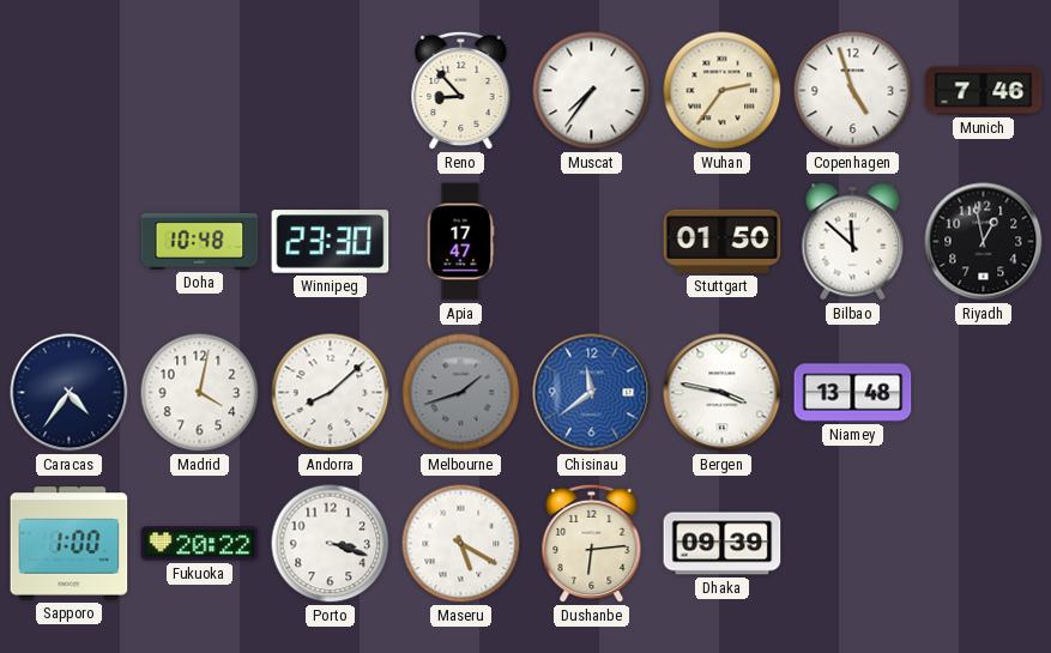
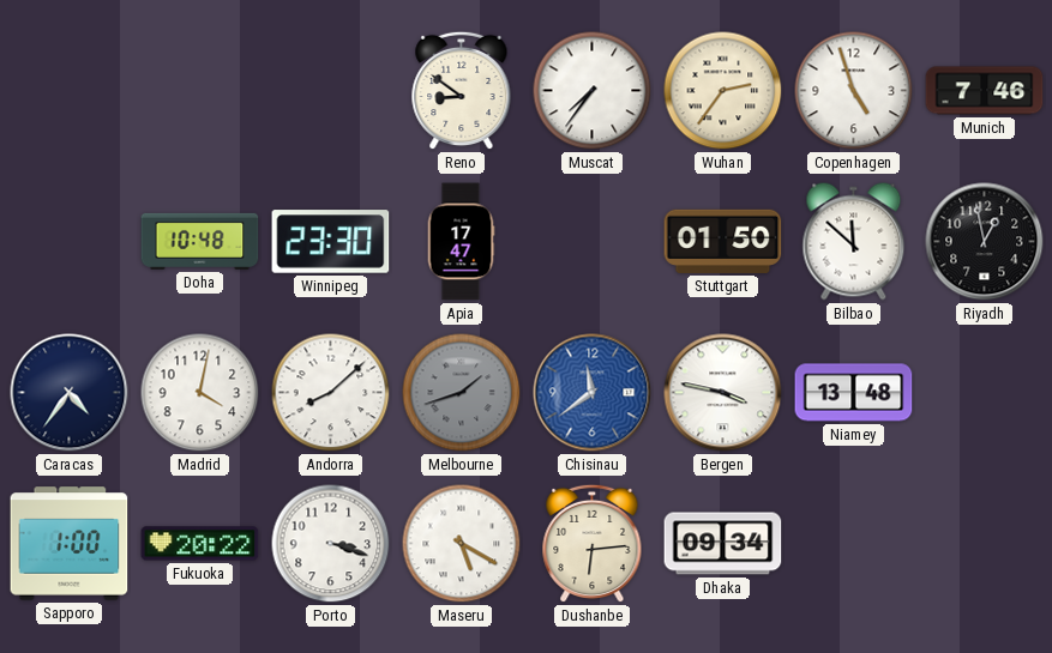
Reno: 8:53 -> 8:51
Dhaka: 09:39 -> 09:34
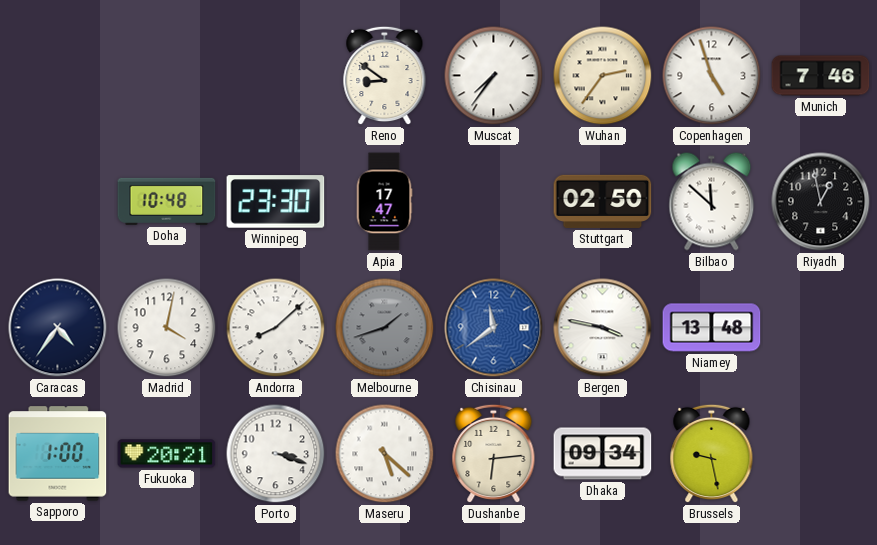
Stuttgart: 01:50 -> 02:50
Fukuoka: 20:22 -> 20:21
Maseru: 5:20 -> 5:22
Brussels: none -> 9:28
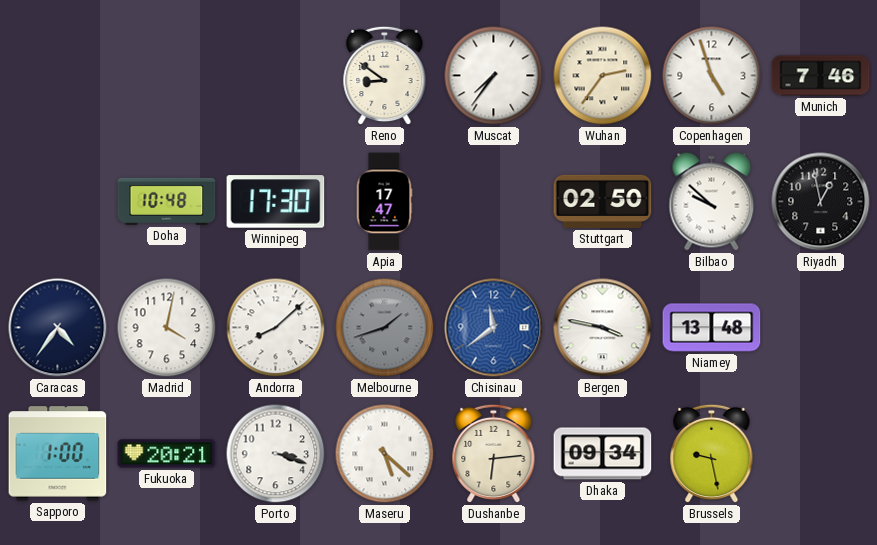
Winnipeg: 23:30 -> 17:30
Bilbao: 11:52 -> 9:52
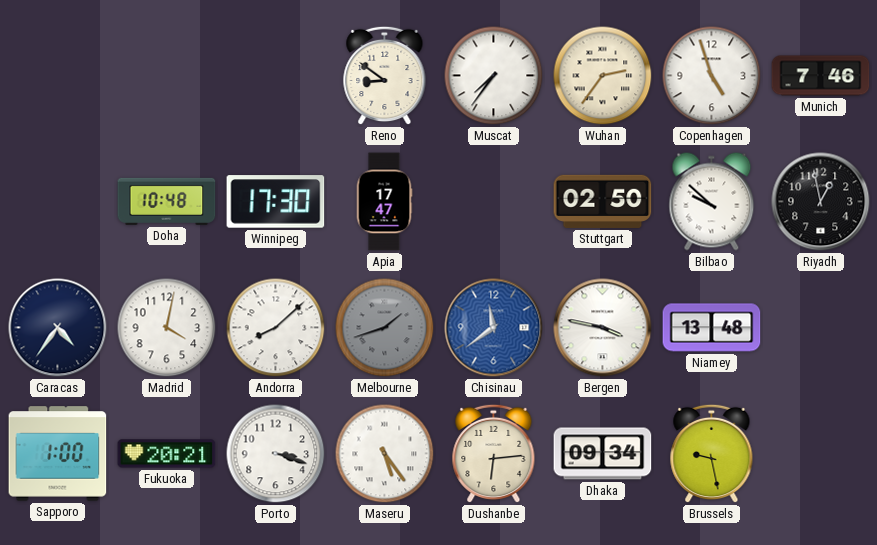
Maseru: 5:22 -> 5:24
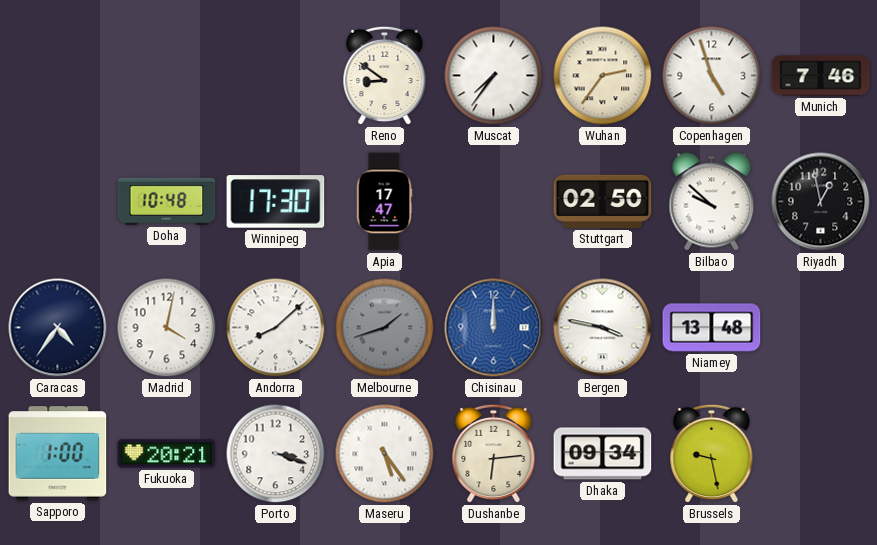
Chisinau: 11:39 -> 12:00
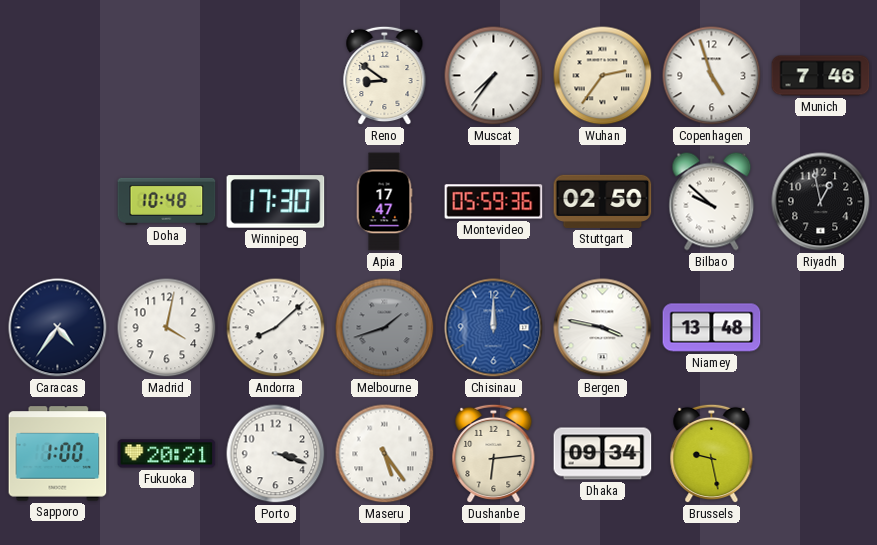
Montevideo: none -> 05:59
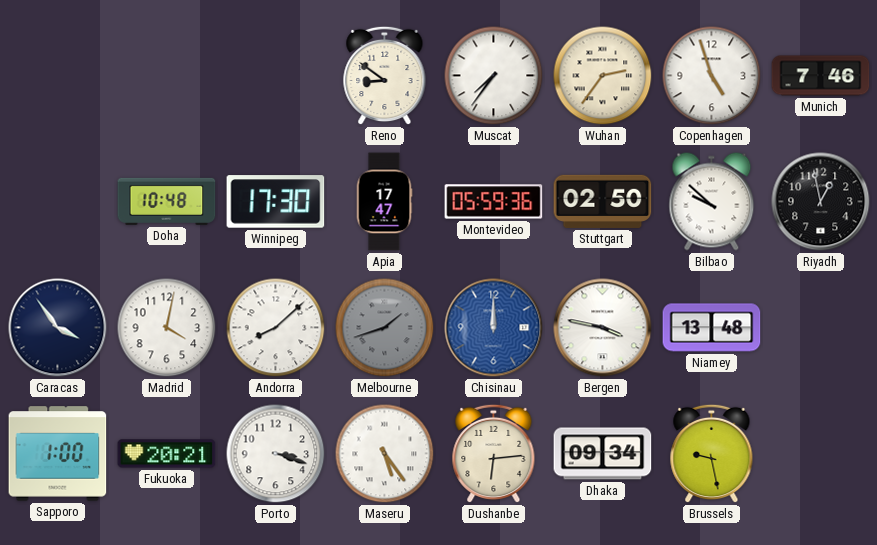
Caracas: 4:36 -> 3:54
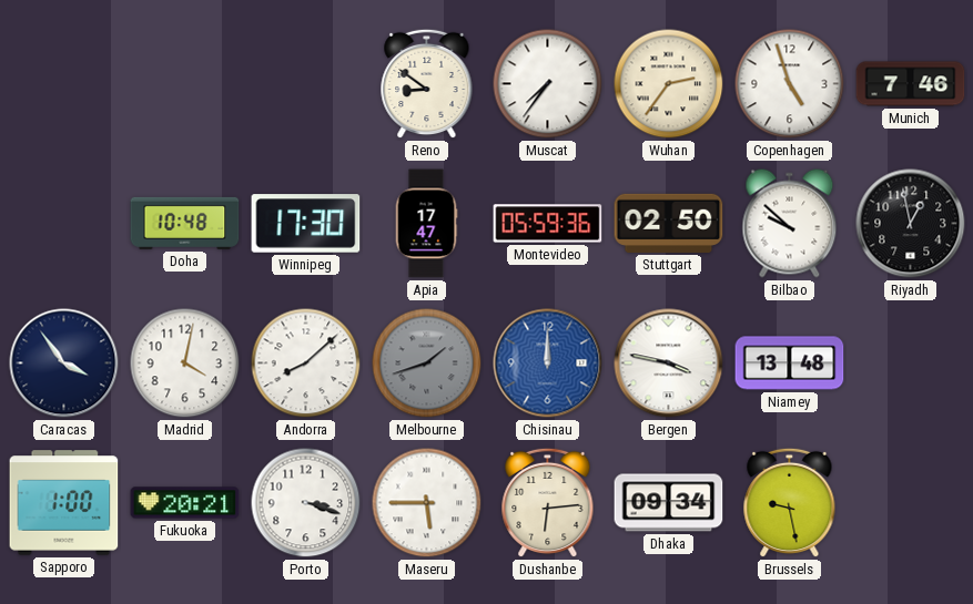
Maseru: 5:24 -> 5:45
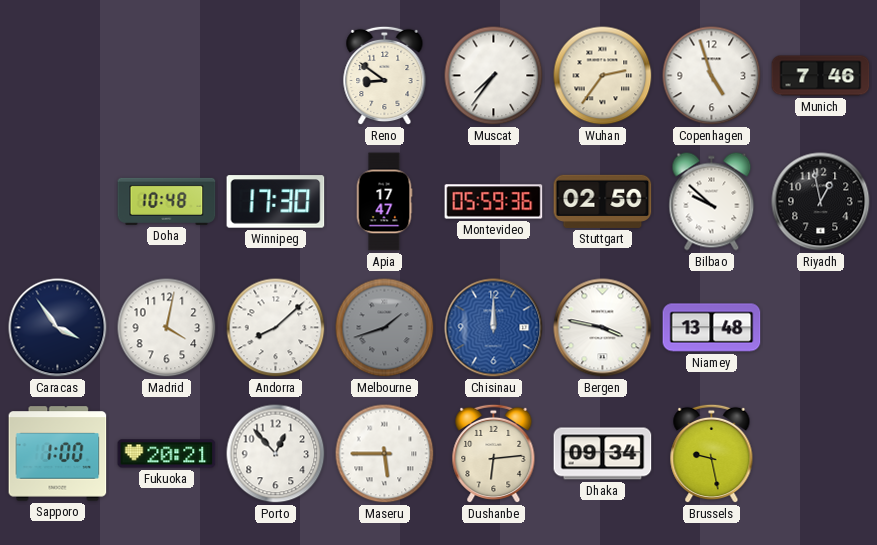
Porto: 3:18 -> 12:53
